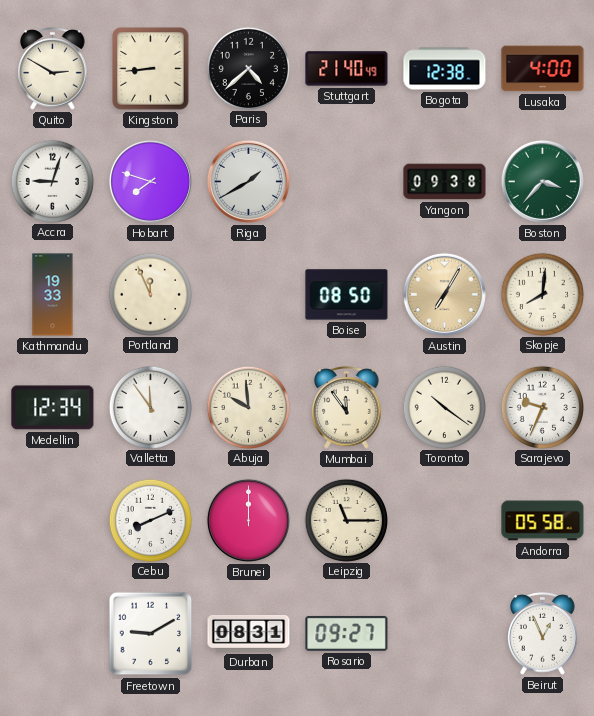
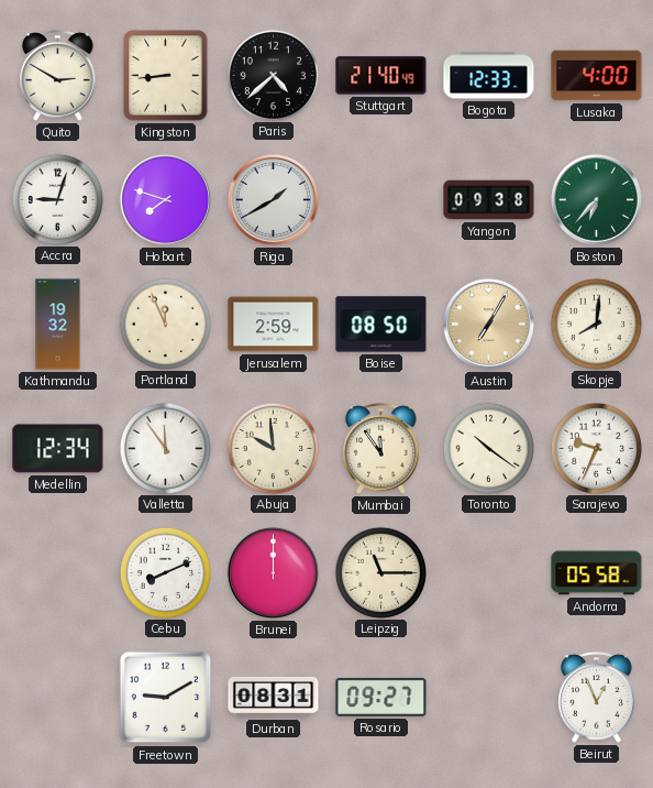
Bogota: 12:38 -> 12:33
Boston: 3:37 -> 6:37
Kathmandu: 19:33 -> 19:32
Jerusalem: none -> 2:59
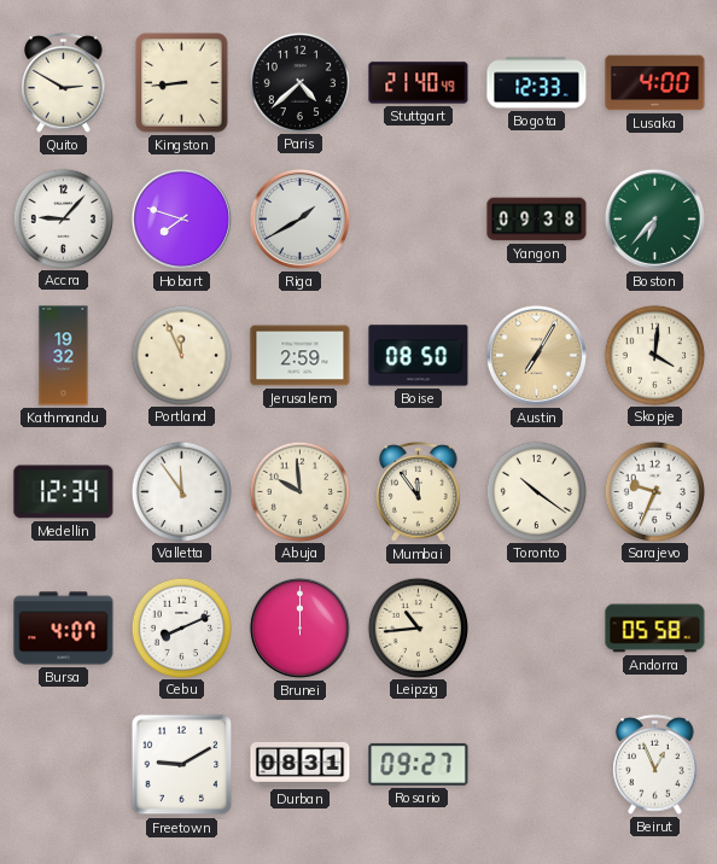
Accra: 9:03 -> 9:07
Skopje: 8:01 -> 4:01
Bursa: none -> 4:07
Leipzig: 11:15 -> 10:44
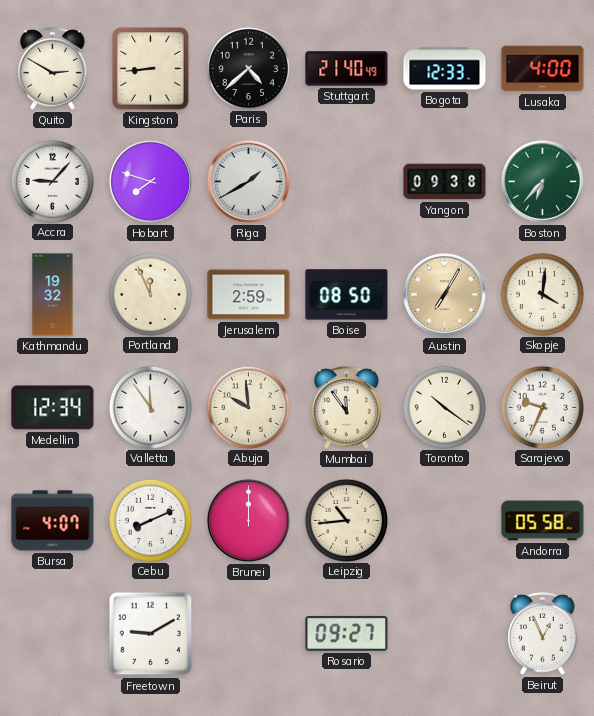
Durban: 08:31 -> none
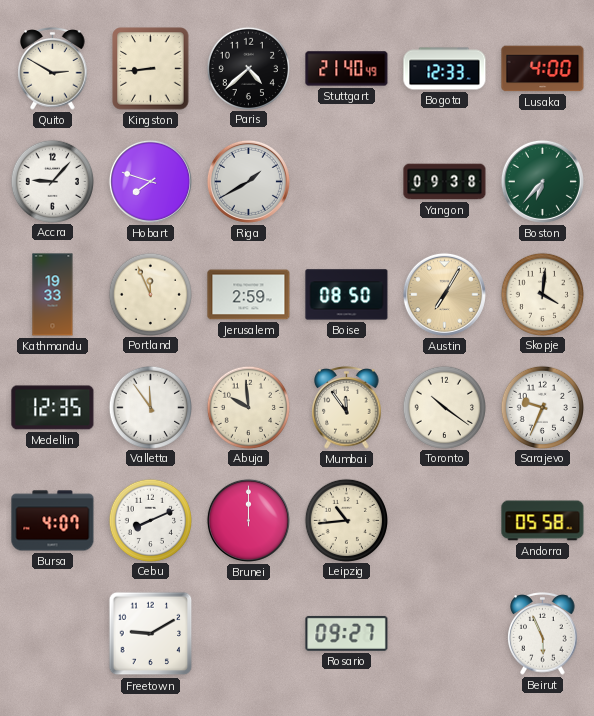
Kathmandu: 19:32 -> 19:33
Medellin: 12:34 -> 12:35
Beirut: 12:56 -> 5:56
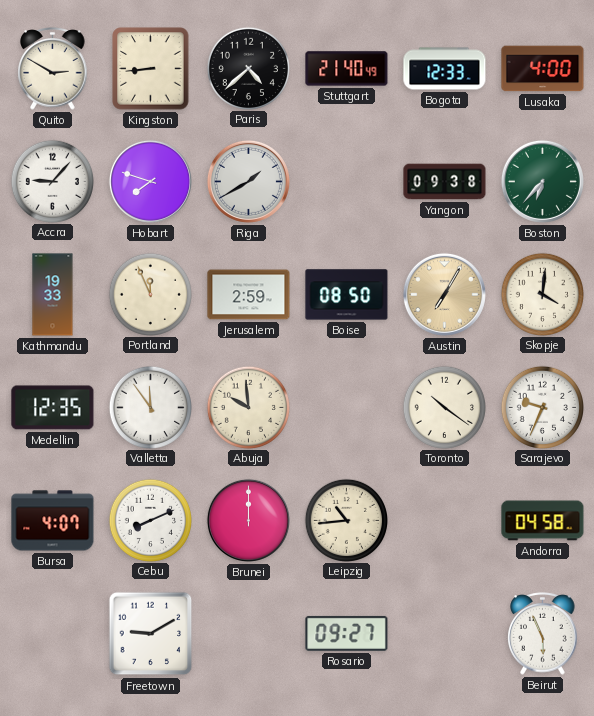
Mumbai: 11:54 -> none
Andorra: 05:58 -> 04:58
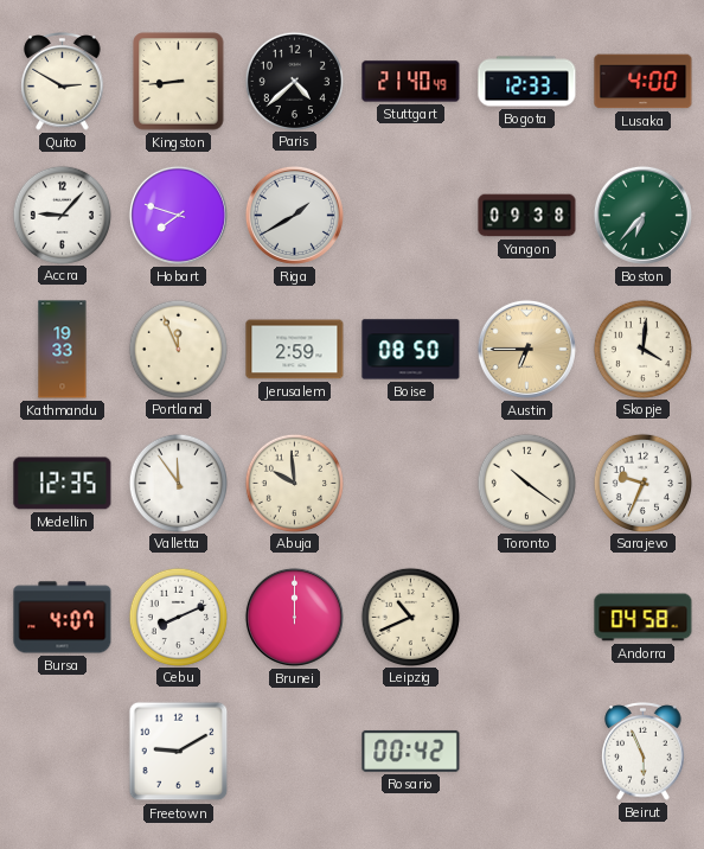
Austin: 7:05 -> 6:45
Leipzig: 10:44 -> 10:41
Rosario: 09:27 -> 00:42
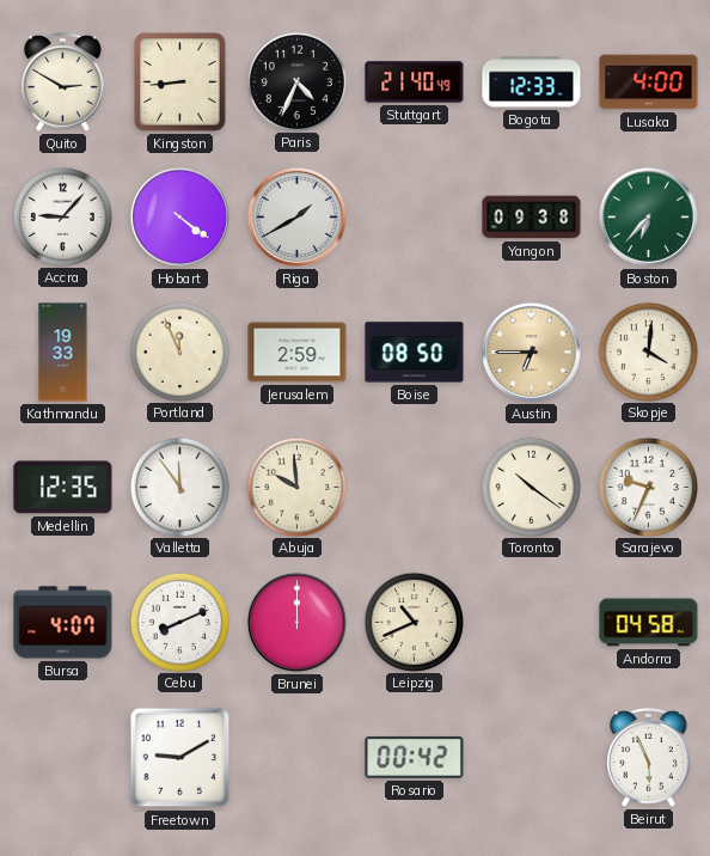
Paris: 4:38 -> 4:34
Hobart: 7:48 -> 4:21
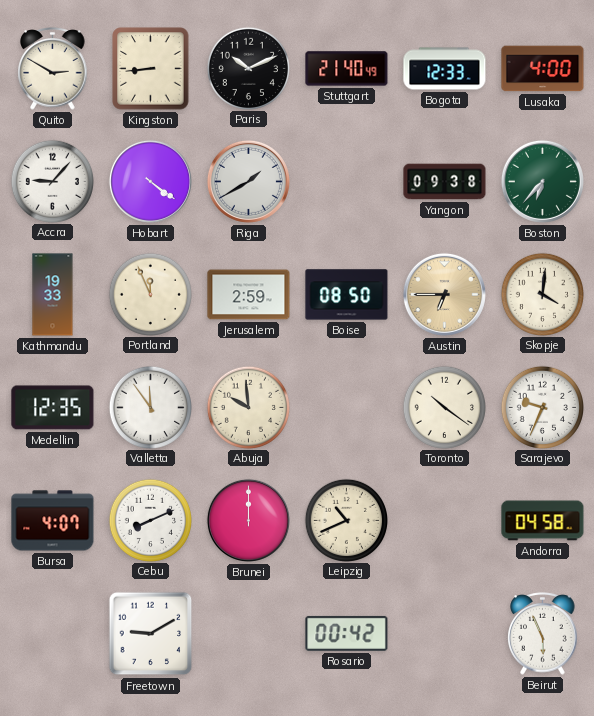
Paris: 4:34 -> 10:11
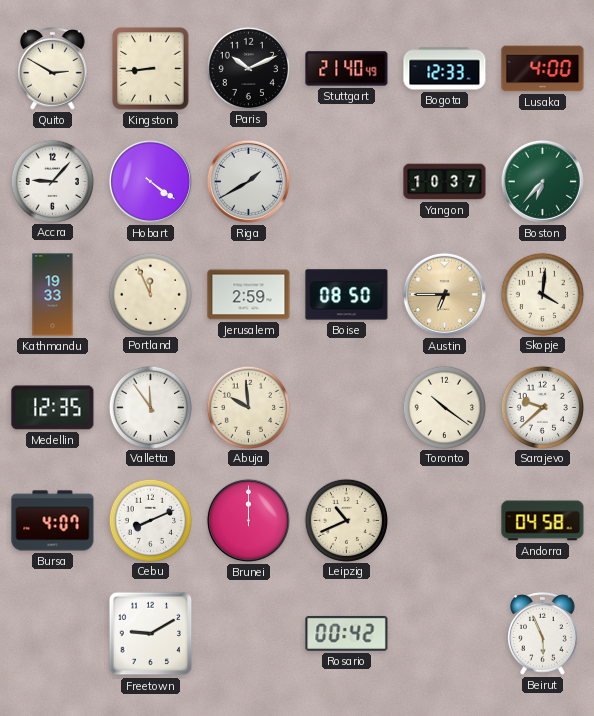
Yangon: 09:38 -> 10:37
Sarajevo: 9:34 -> 9:38
